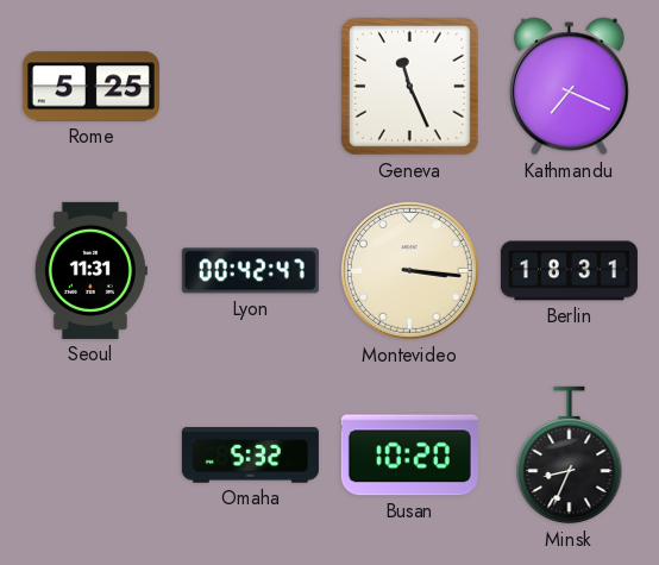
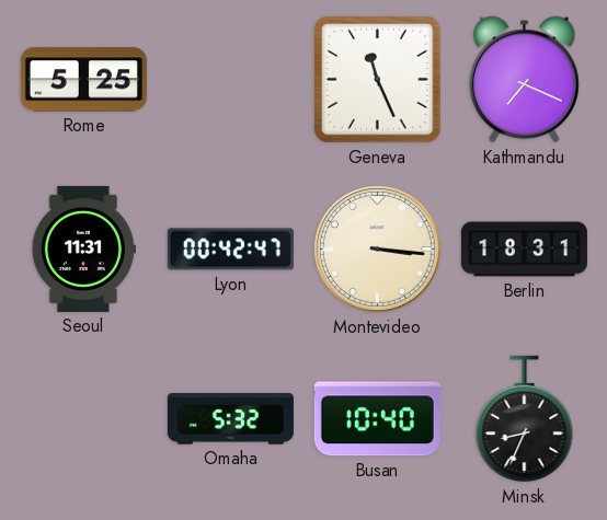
Busan: 10:20 -> 10:40
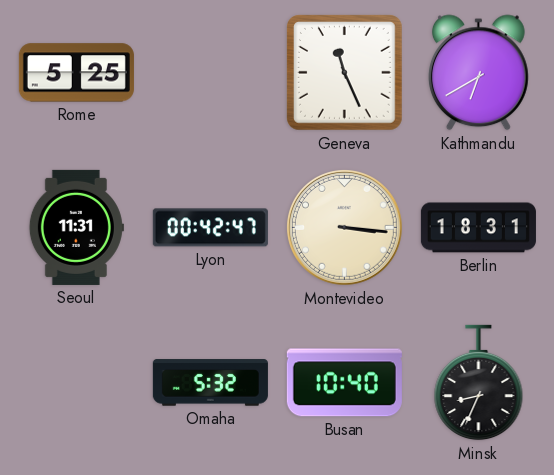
Kathmandu: 7:19 -> 6:40
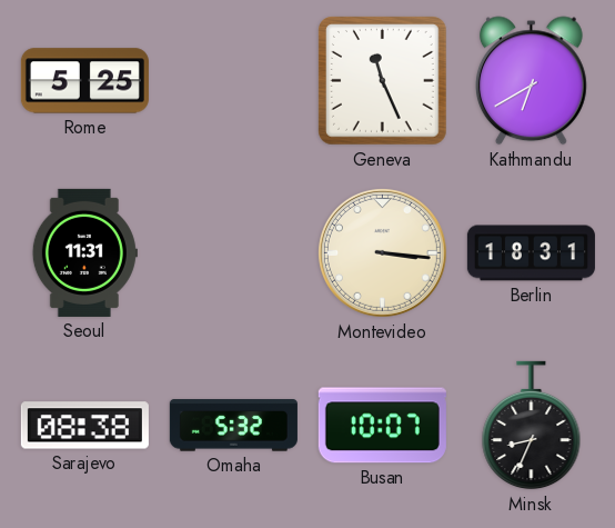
Lyon: 00:42 -> none
Sarajevo: none -> 08:38
Busan: 10:40 -> 10:07
